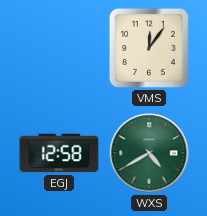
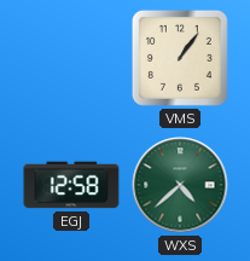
VMS: 12:06 -> 1:06
WXS: 4:40 -> 4:38
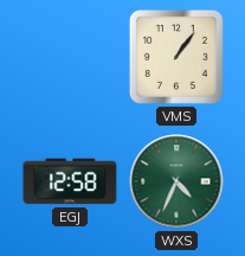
WXS: 4:38 -> 4:34
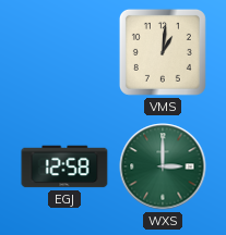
VMS: 1:06 -> 1:01
WXS: 4:34 -> 3:00
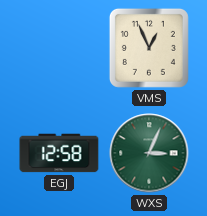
VMS: 1:01 -> 12:56
WXS: 3:00 -> 3:04
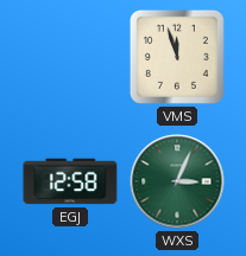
VMS: 12:56 -> 11:57
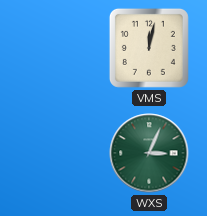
VMS: 11:57 -> 12:02
EGJ: 12:58 -> none
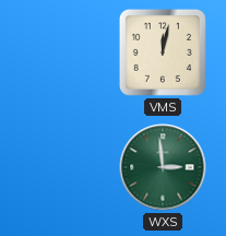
WXS: 3:04 -> 2:59
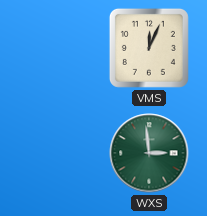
VMS: 12:02 -> 12:04
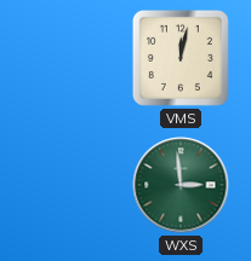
VMS: 12:04 -> 12:02
